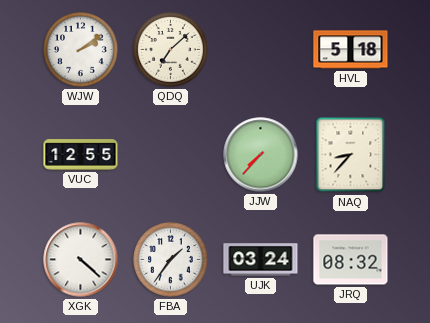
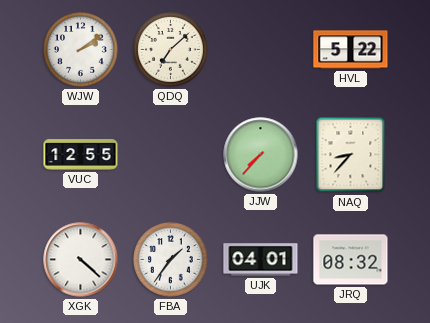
HVL: 5:18 -> 5:22
UJK: 03:24 -> 04:01
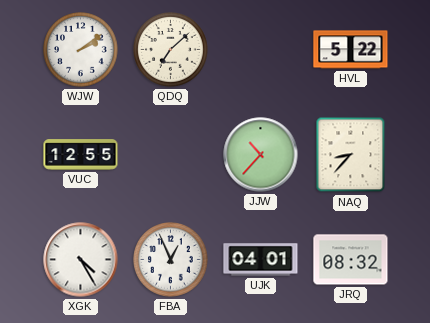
JJW: 7:37 -> 10:37
XGK: 4:22 -> 4:25
FBA: 1:36 -> 12:56
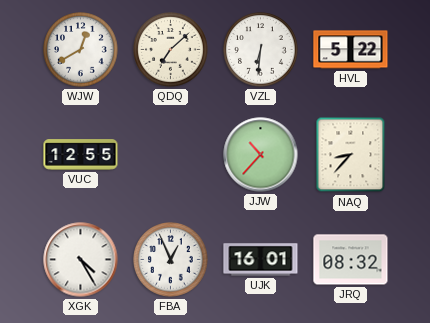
WJW: 2:09 -> 12:40
VZL: none -> 6:31
UJK: 04:01 -> 16:01
